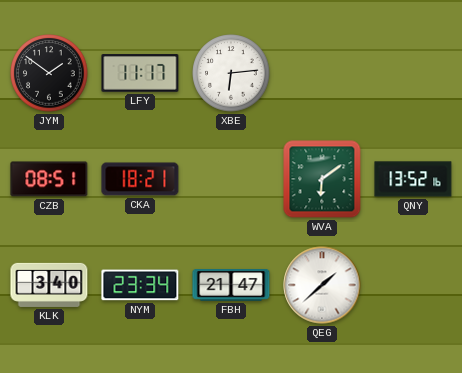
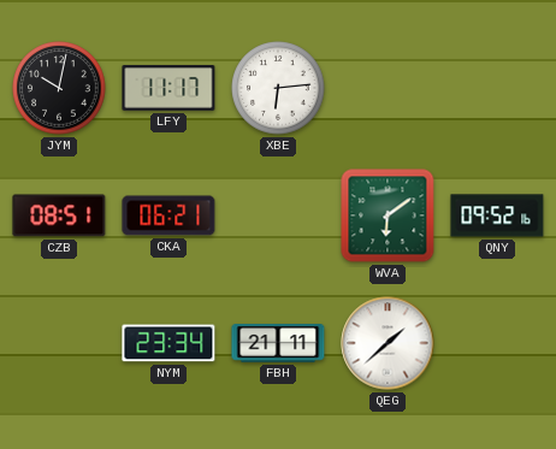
JYM: 1:51 -> 10:02
CKA: 18:21 -> 06:21
QNY: 13:52 -> 09:52
KLK: 3:40 -> none
FBH: 21:47 -> 21:11
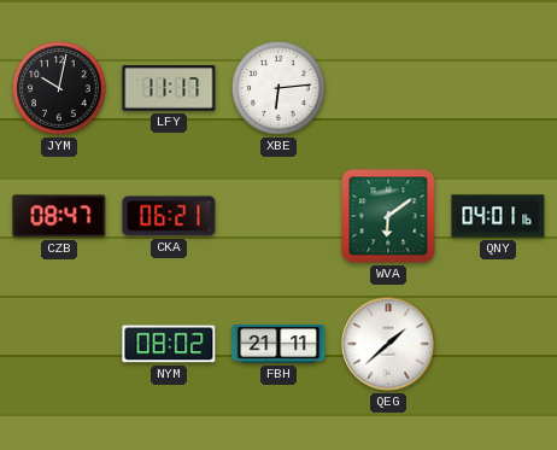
CZB: 08:51 -> 08:47
QNY: 09:52 -> 04:01
NYM: 23:34 -> 08:02
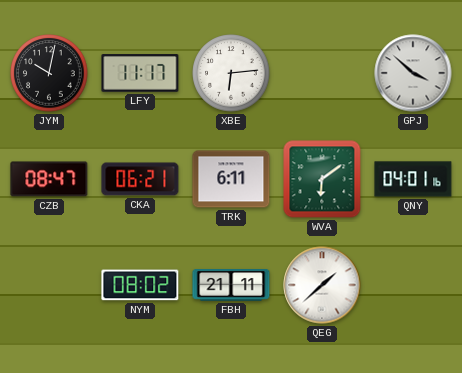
GPJ: none -> 3:52
TRK: none -> 6:11
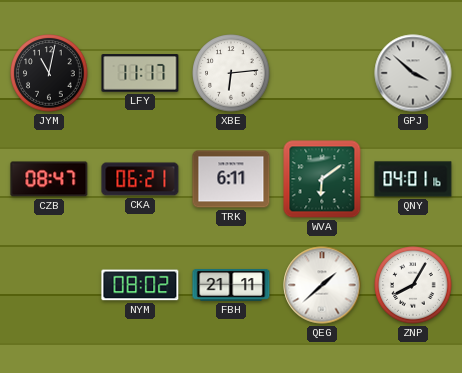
JYM: 10:02 -> 11:02
ZNP: none -> 8:05
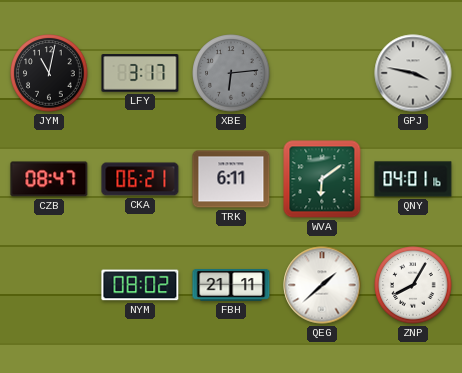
LFY: 11:17 -> 3:17
XBE dial: white -> grey
GPJ: 3:52 -> 3:47
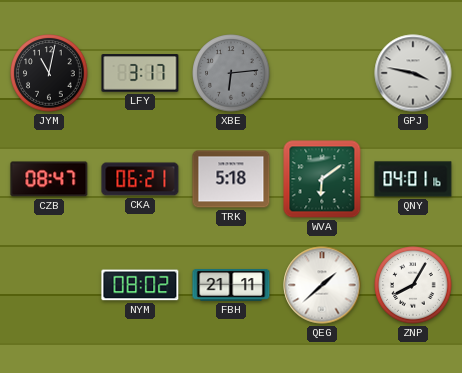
TRK: 6:11 -> 5:18
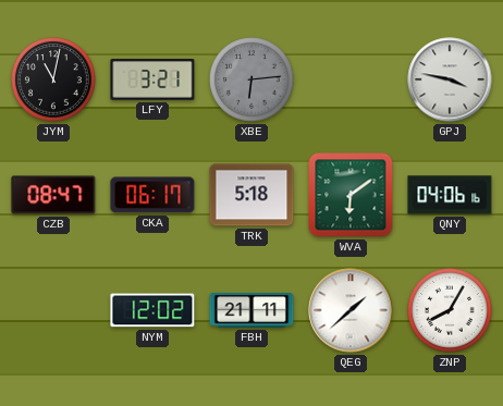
LFY: 3:17 -> 3:21
CKA: 06:21 -> 06:17
QNY: 04:01 -> 04:06
NYM: 08:02 -> 12:02
